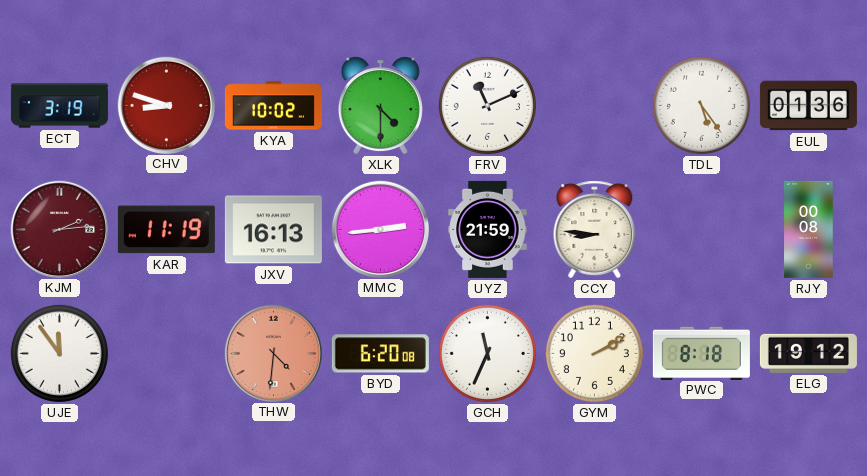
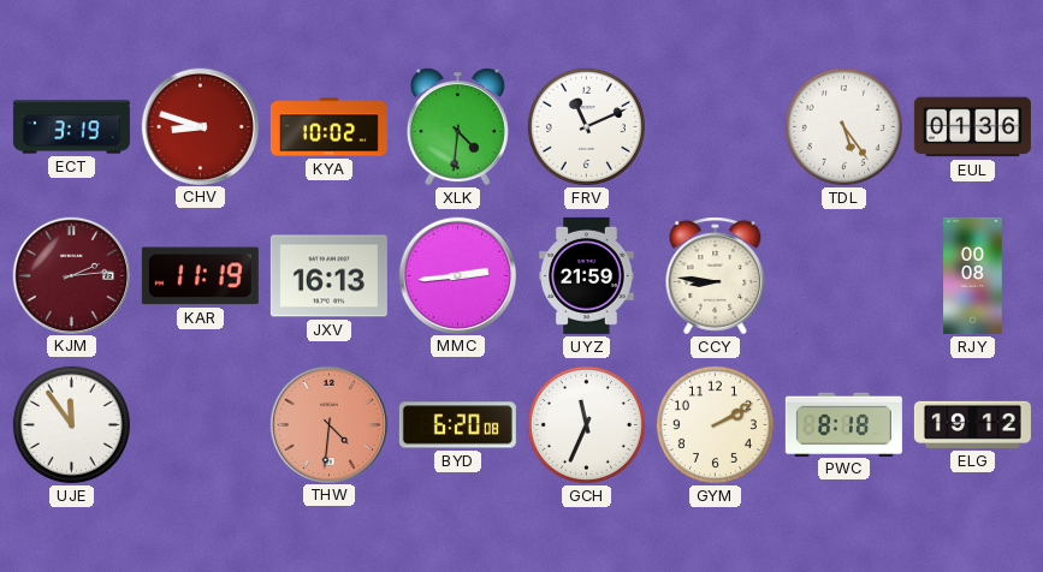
XLK: 4:30 -> 4:31
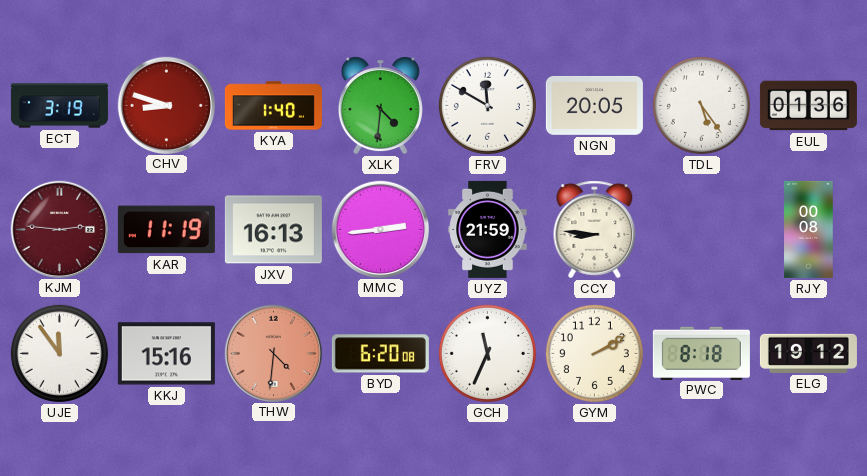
KYA: 10:02 -> 1:40
FRV: 11:11 -> 11:50
NGN: none -> 20:05
KJM: 2:14 -> 2:46
KKJ: none -> 15:16
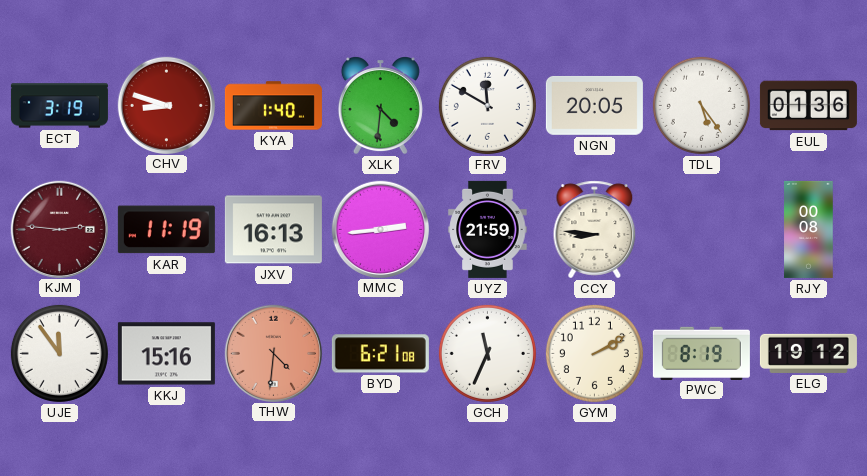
BYD: 6:20 -> 6:21
PWC: 8:18 -> 8:19
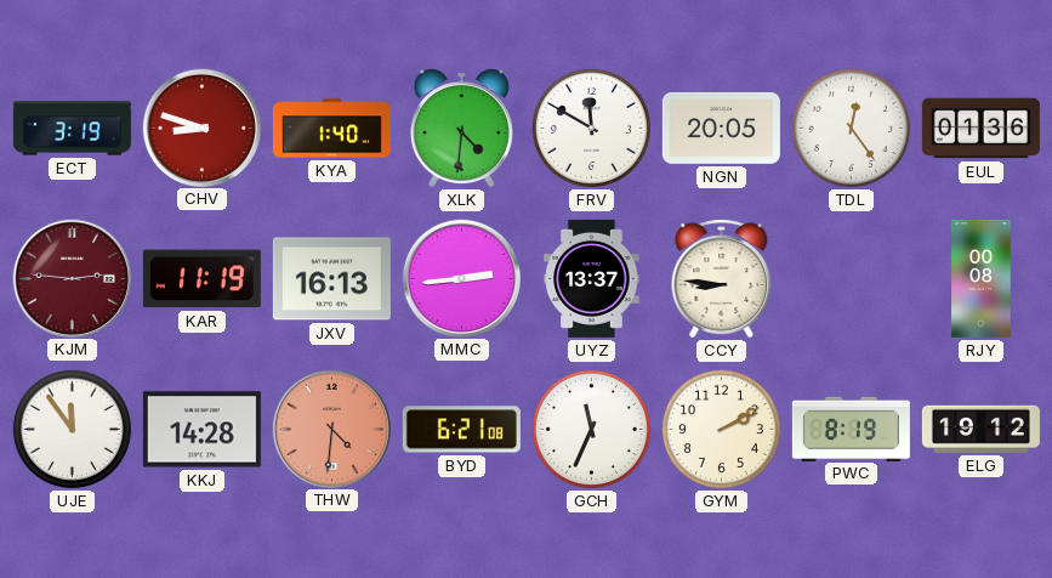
TDL: 5:24 -> 12:24
UYZ: 21:59 -> 13:37
KKJ: 15:16 -> 14:28
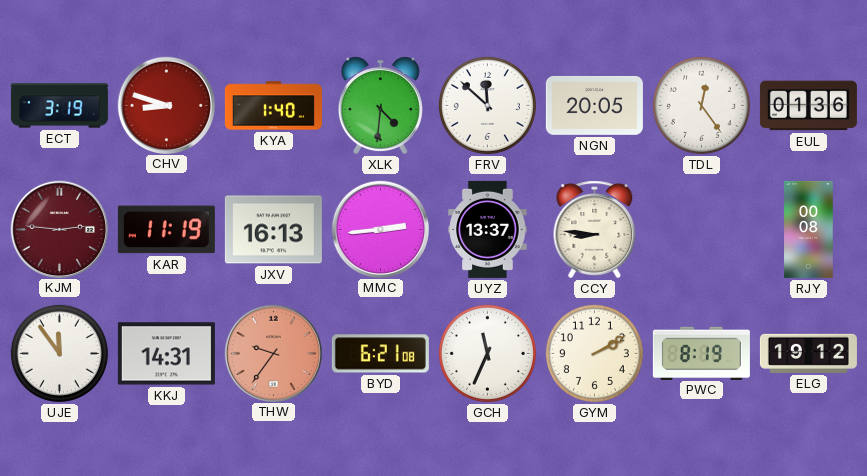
FRV: 11:50 -> 11:52
KKJ: 14:28 -> 14:31
THW: 4:31 -> 9:36
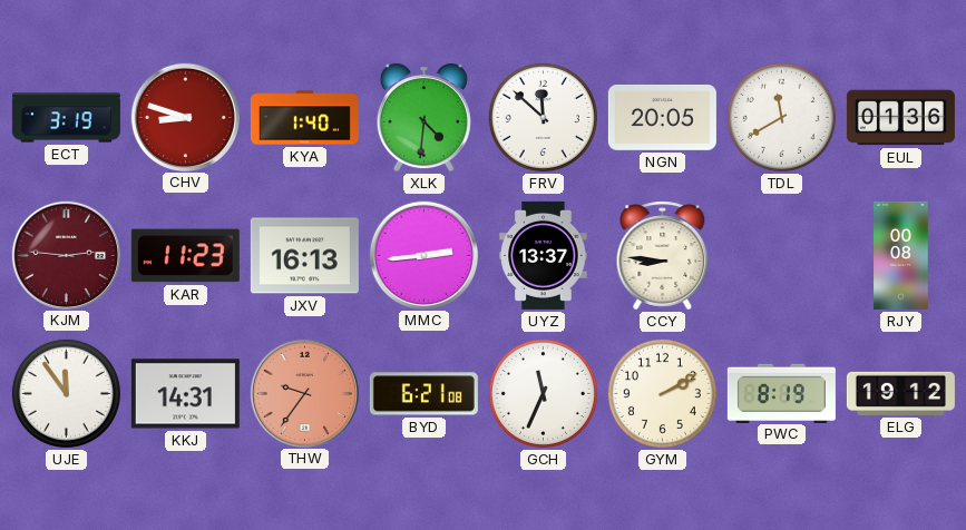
TDL: 12:24 -> 11:40
KAR: 11:19 -> 11:23
